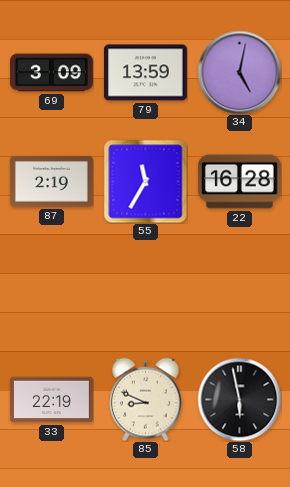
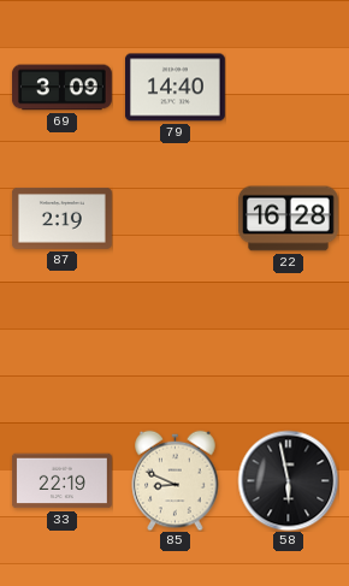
79: 13:59 -> 14:40
34: 5:02 -> none
55: 11:35 -> none
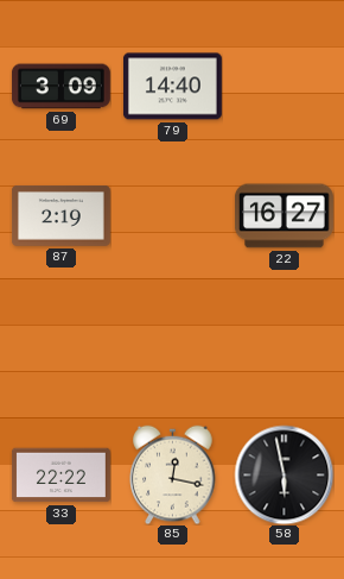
22: 16:28 -> 16:27
33: 22:19 -> 22:22
85: 8:49 -> 12:17
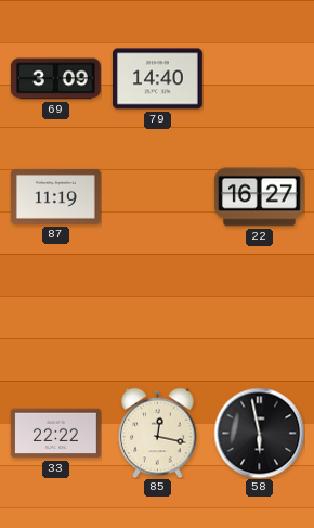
87: 2:19 -> 11:19
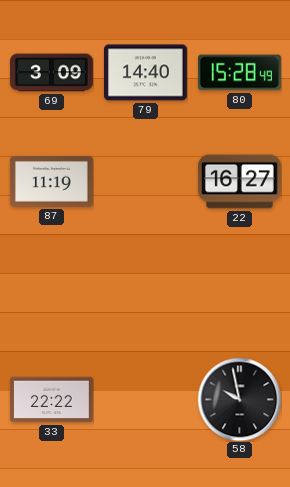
80: none -> 15:28
85: 12:17 -> none
58: 5:58 -> 9:58
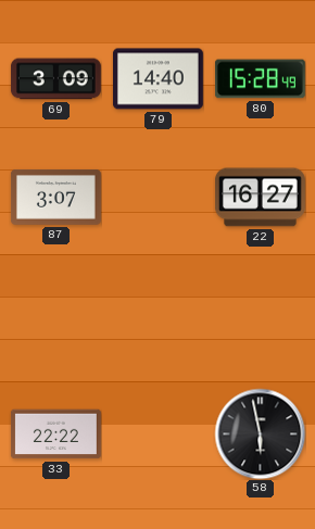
87: 11:19 -> 3:07
58: 9:58 -> 5:58
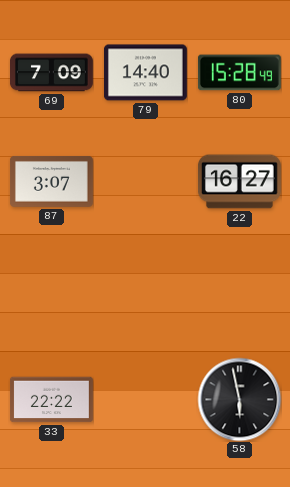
69: 3:09 -> 7:09
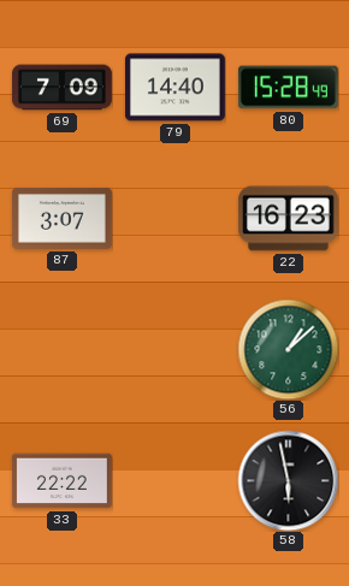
22: 16:27 -> 16:23
56: none -> 1:08
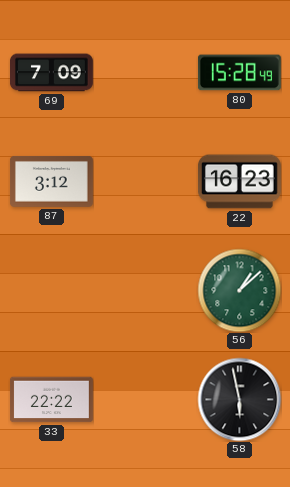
79: 14:40 -> none
87: 3:07 -> 3:12
